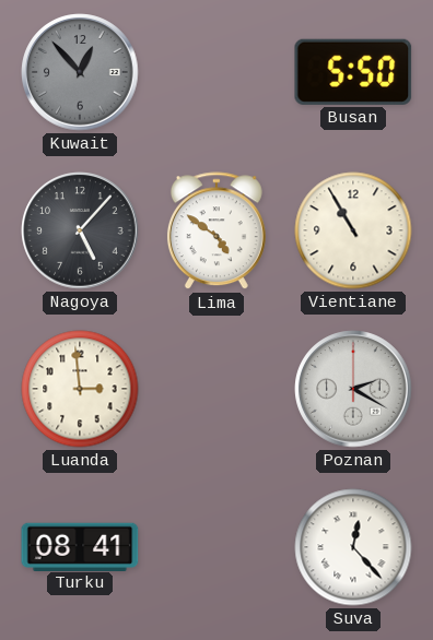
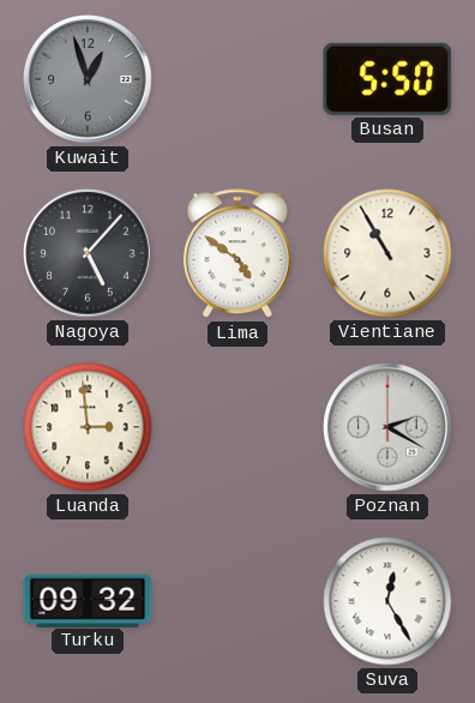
Kuwait: 12:53 -> 12:57
Turku: 08:41 -> 09:32
Suva: 12:23 -> 12:25
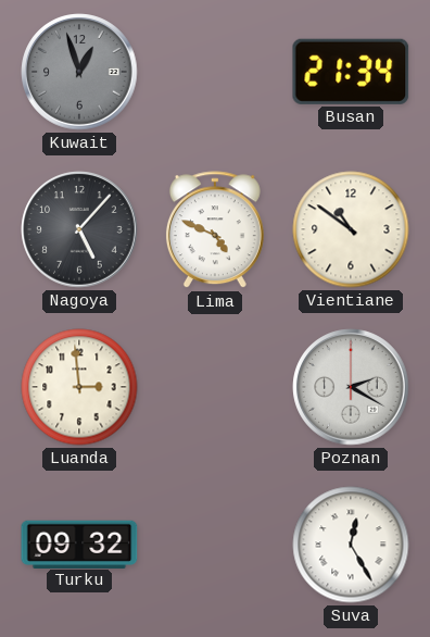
Busan: 5:50 -> 21:34
Lima: 4:51 -> 4:49
Vientiane: 10:55 -> 10:51
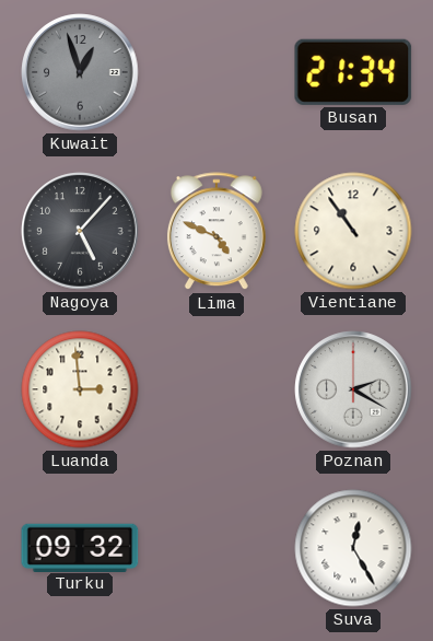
Vientiane: 10:51 -> 10:54
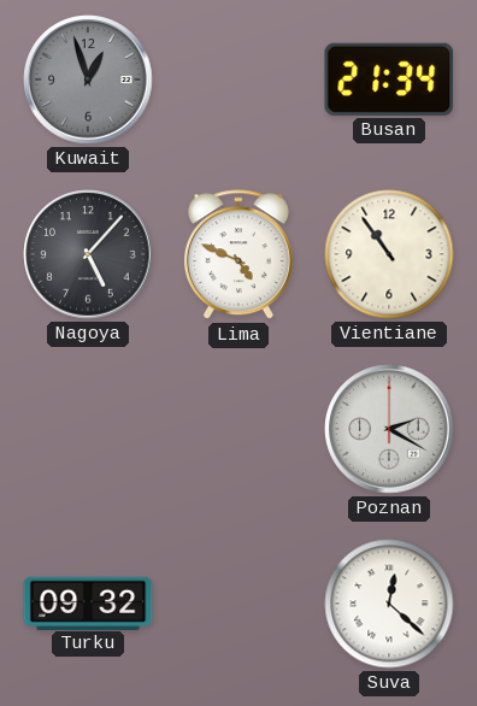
Luanda: 2:59 -> none
Suva: 12:25 -> 12:22
